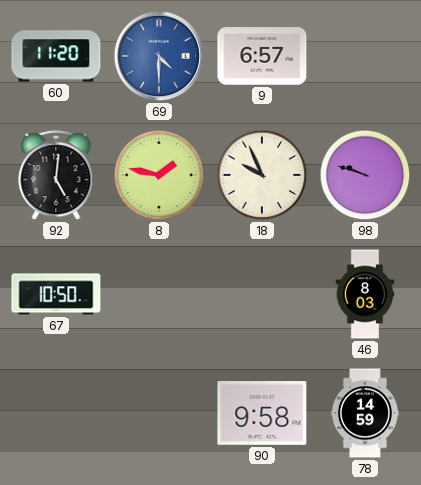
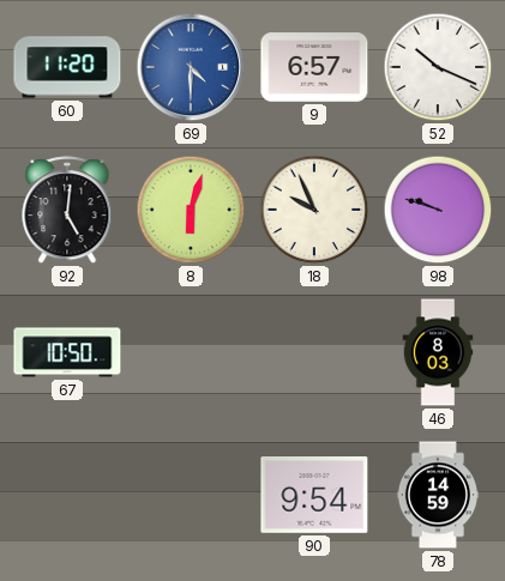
52: none -> 10:19
8: 1:47 -> 6:03
90: 9:58 -> 9:54
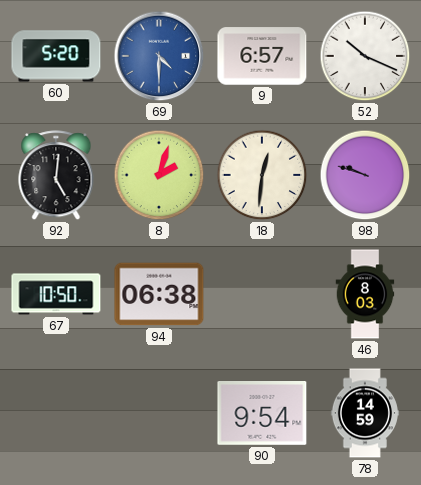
60: 11:20 -> 5:20
8: 6:03 -> 2:03
18: 9:56 -> 12:31
94: none -> 06:38
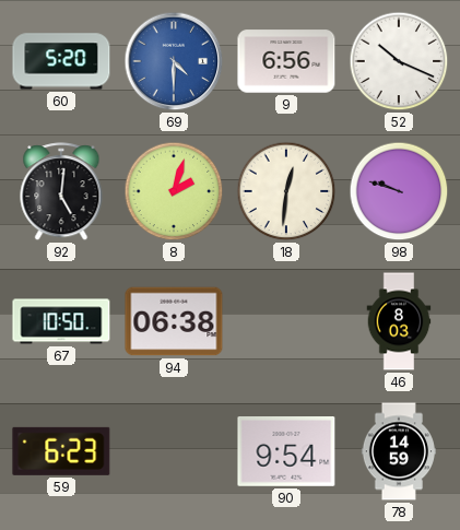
9: 6:57 -> 6:56
59: none -> 6:23
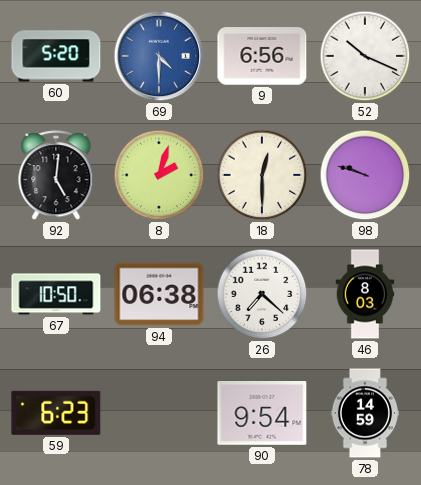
18: 12:31 -> 12:30
26: none -> 7:22
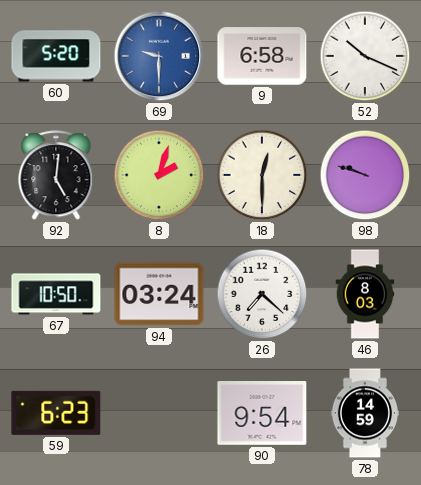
69: 4:30 -> 9:30
9: 6:56 -> 6:58
94: 06:38 -> 03:24
